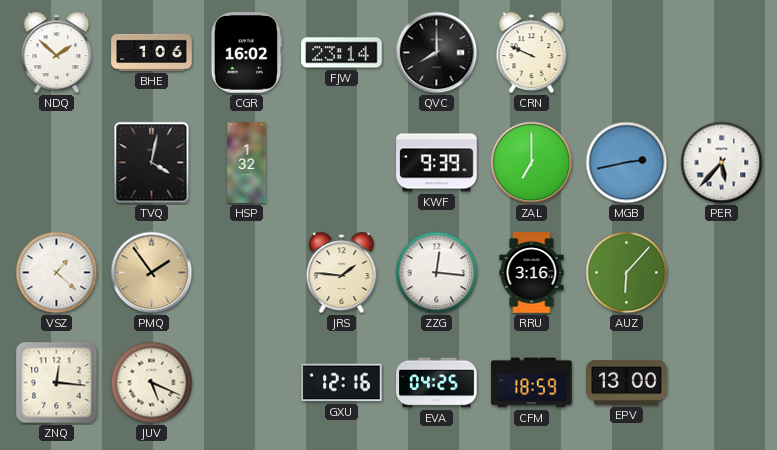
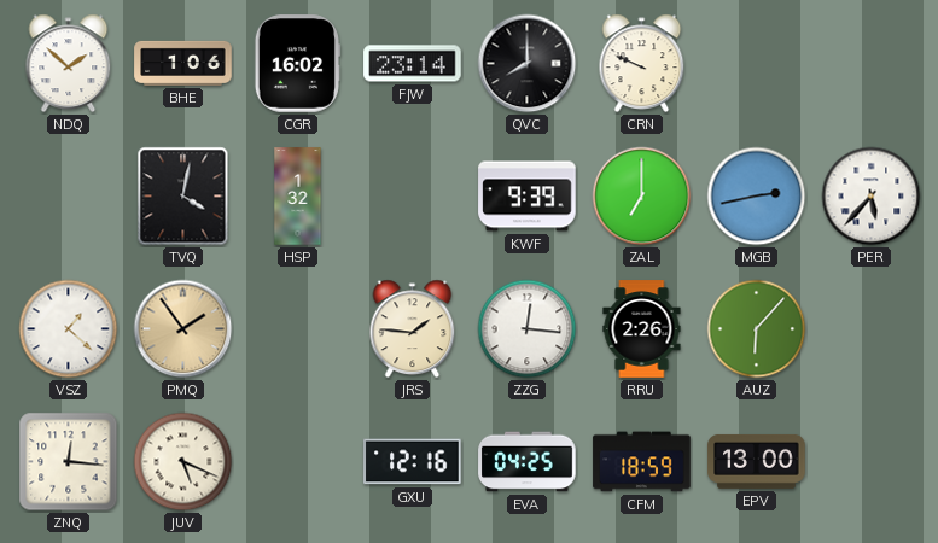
RRU: 3:16 -> 2:26
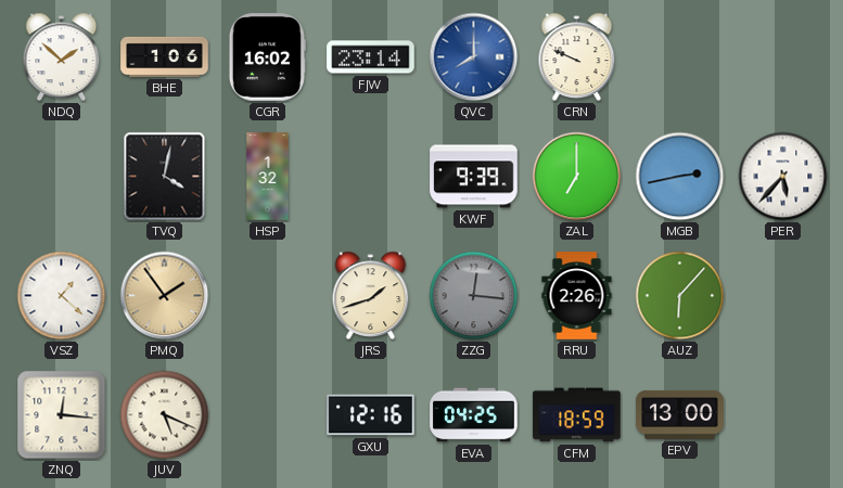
QVC dial: black -> blue
JRS: 1:46 -> 1:42
ZZG dial: white -> grey
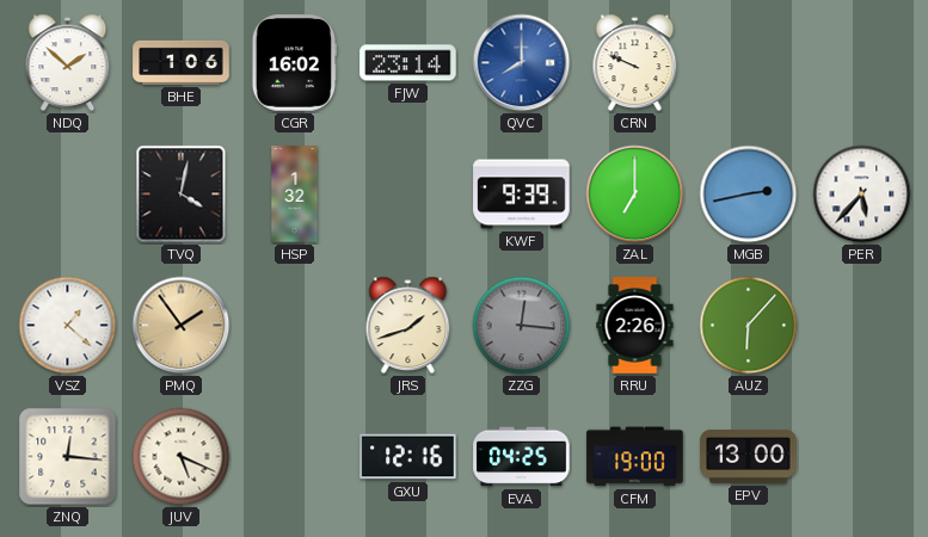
CFM: 18:59 -> 19:00
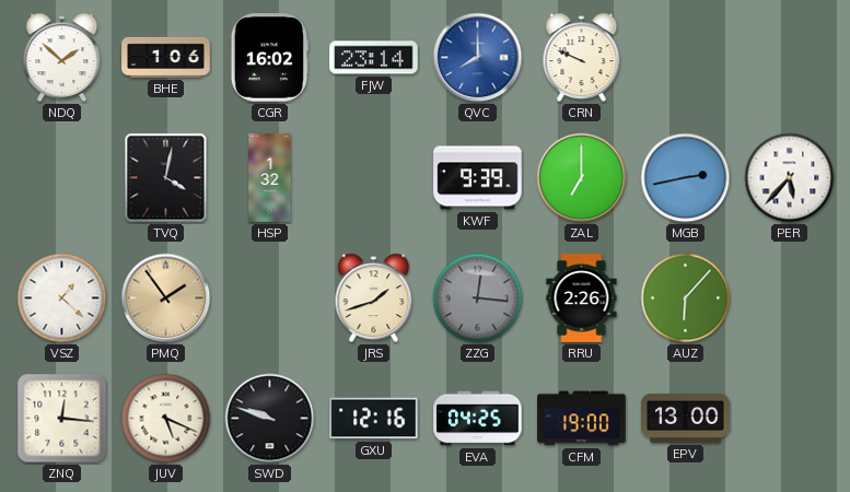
SWD: none -> 9:48
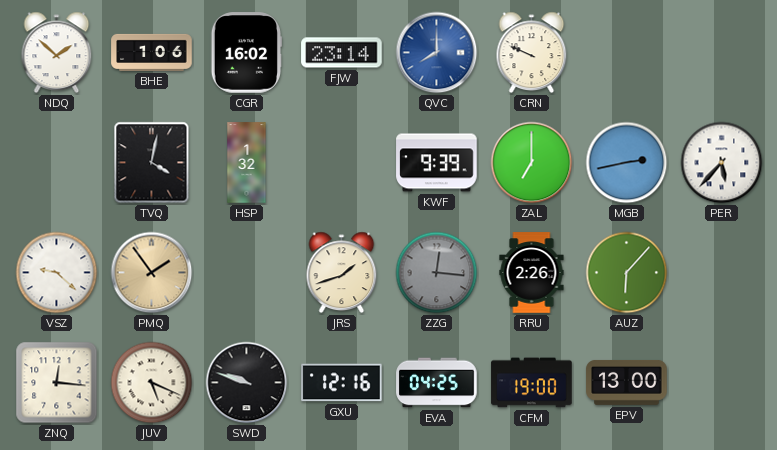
VSZ: 1:22 -> 9:22
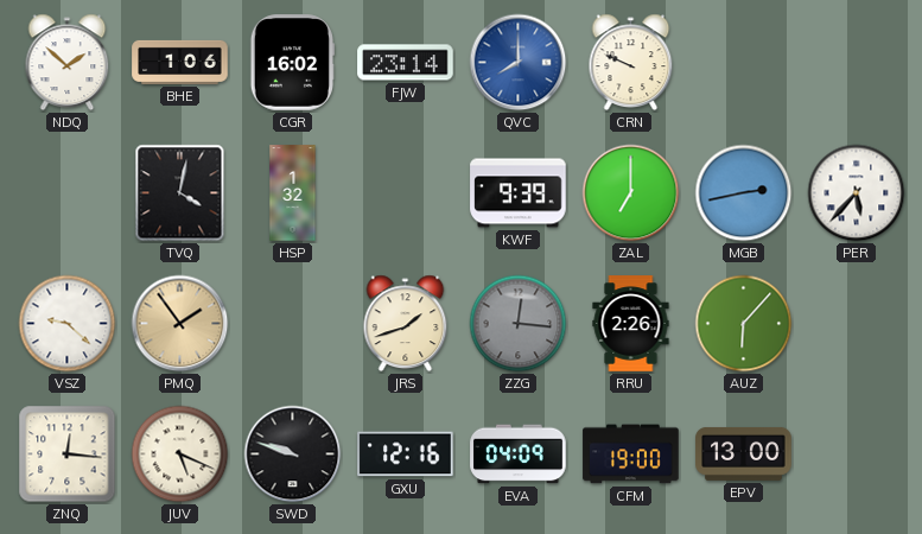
EVA: 04:25 -> 04:09
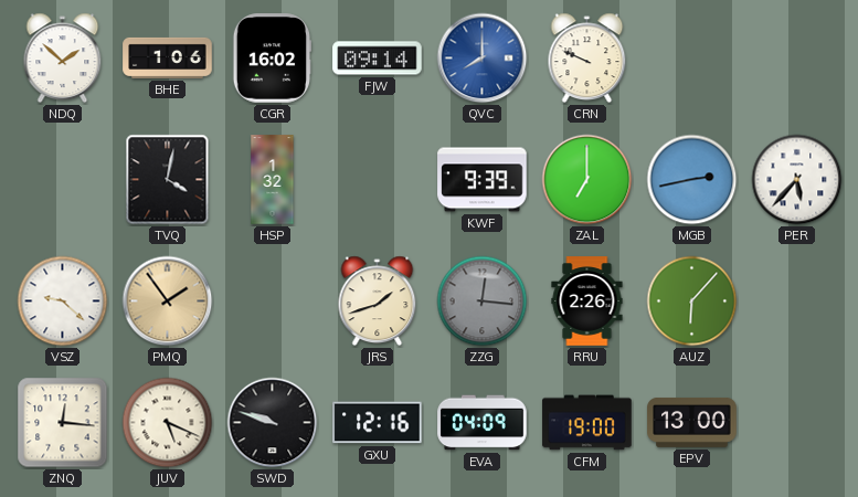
FJW: 23:14 -> 09:14
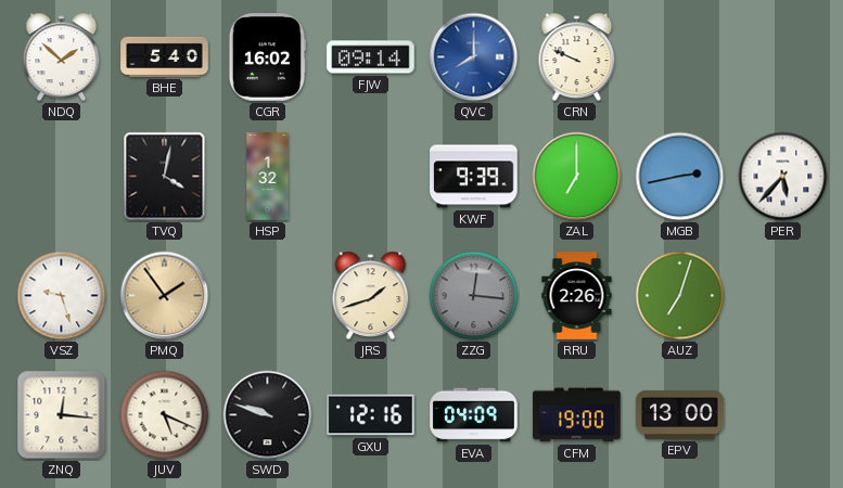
BHE: 1:06 -> 5:40
VSZ: 9:22 -> 9:27
AUZ: 6:07 -> 7:03
